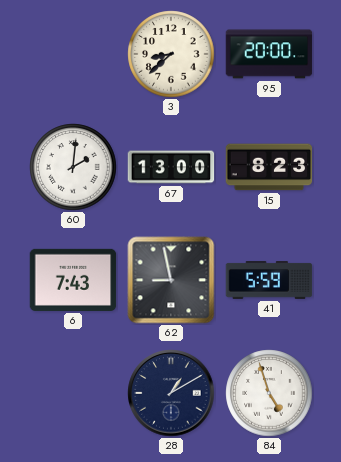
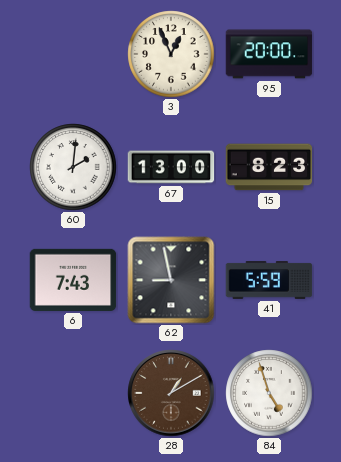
3: 8:38 -> 12:56
28 dial: navy -> brown
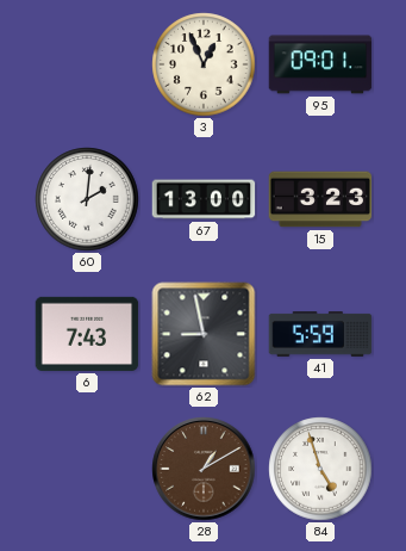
95: 20:00 -> 09:01
15: 8:23 -> 3:23
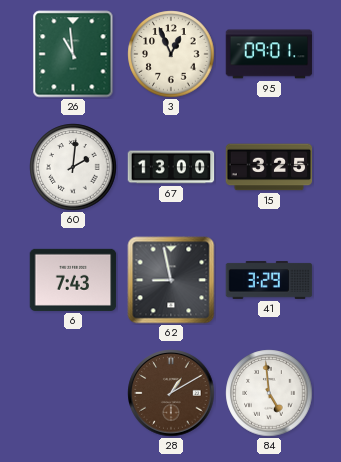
26: none -> 10:59
15: 3:23 -> 3:25
41: 5:59 -> 3:29
84: 4:57 -> 4:59
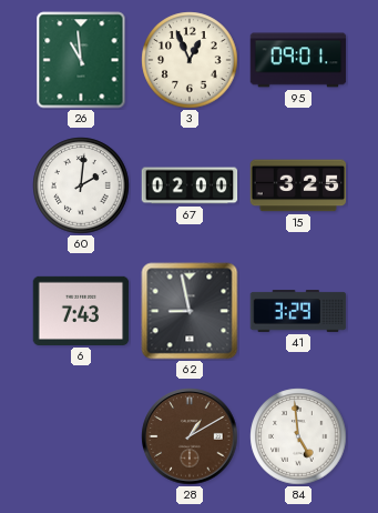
67: 13:00 -> 02:00
